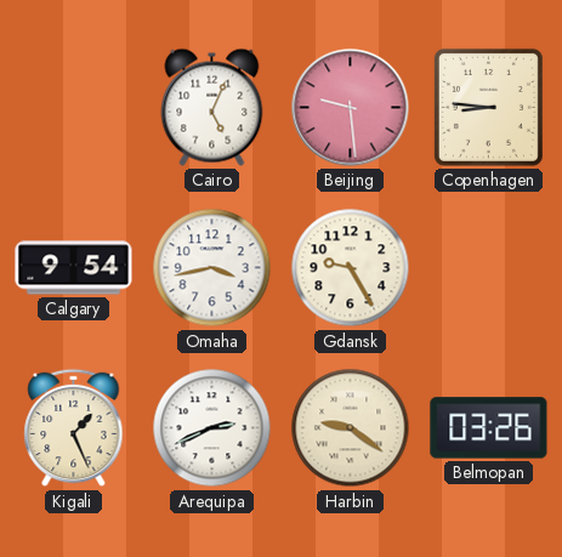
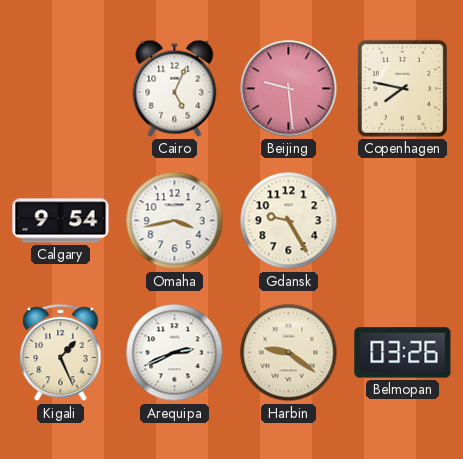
Copenhagen: 8:46 -> 7:47
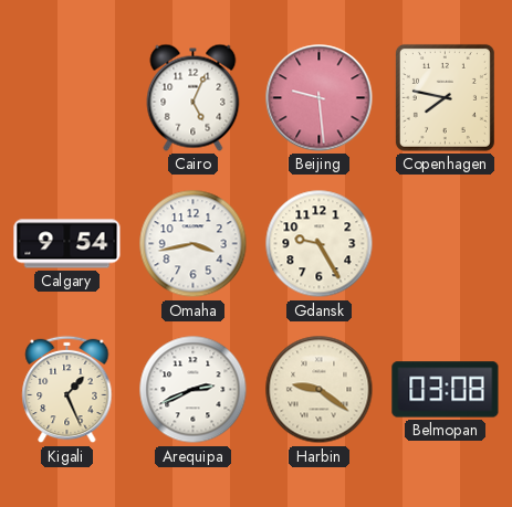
Belmopan: 03:26 -> 03:08
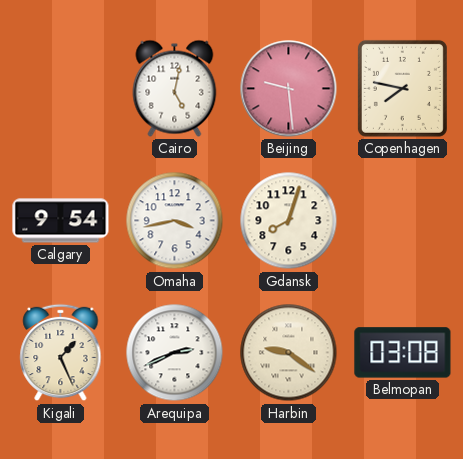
Cairo: 5:04 -> 5:02
Gdansk: 9:25 -> 8:03
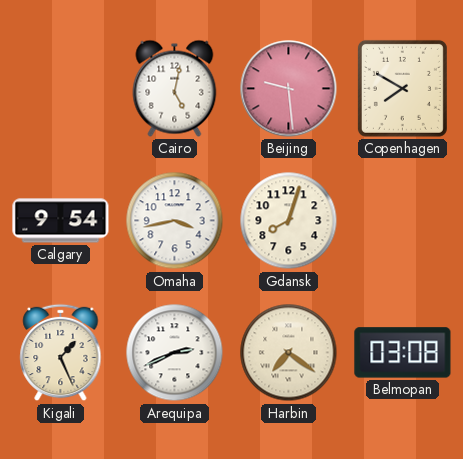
Copenhagen: 7:47 -> 7:50
Harbin: 9:21 -> 7:21
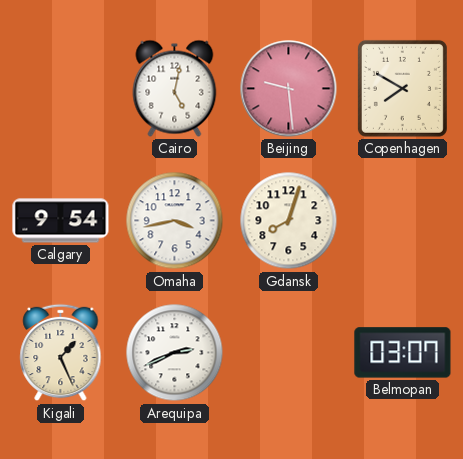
Harbin: 7:21 -> none
Belmopan: 03:08 -> 03:07
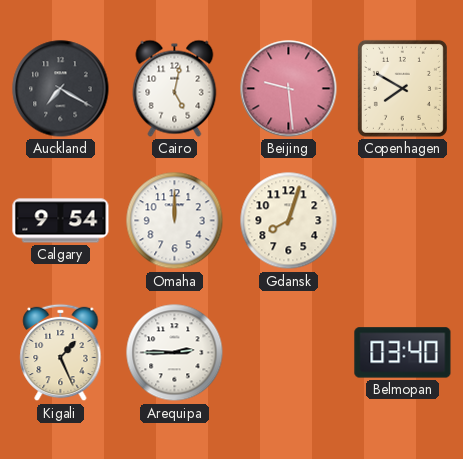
Auckland: none -> 7:20
Omaha: 3:43 -> 12:00
Arequipa: 2:41 -> 2:45
Belmopan: 03:07 -> 03:40
